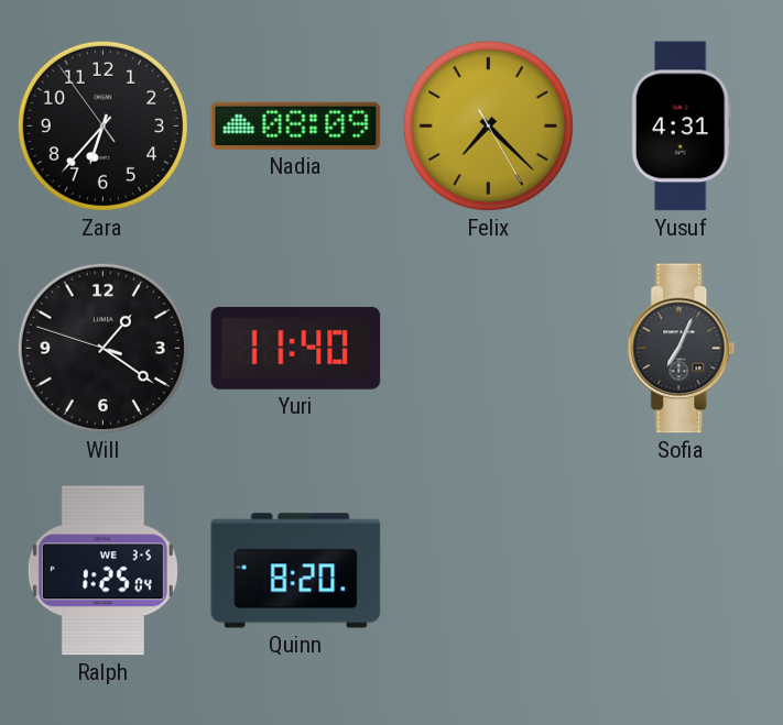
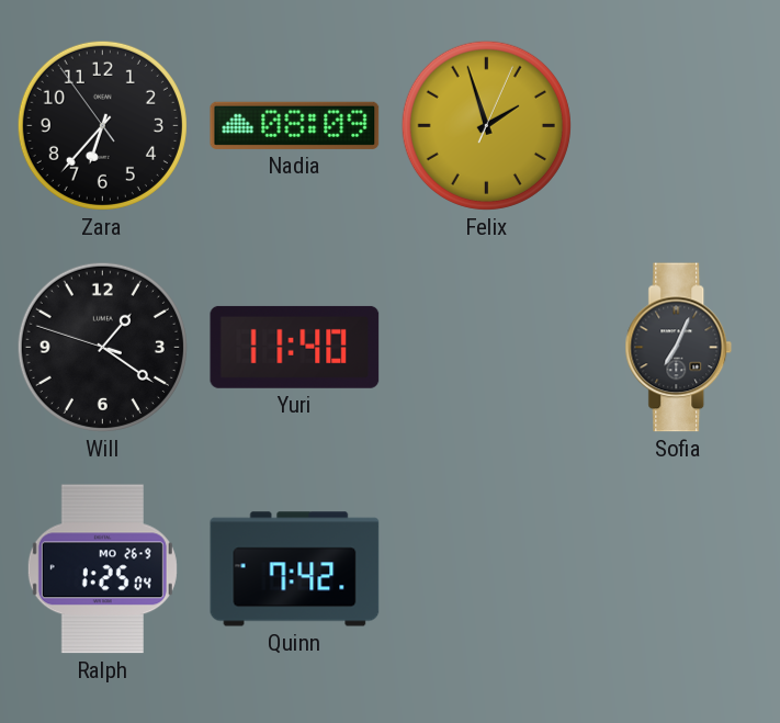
Felix: 7:22 -> 1:57
Yusuf: 4:31 -> none
Ralph date: WE 3-5 -> MO 26-9
Quinn: 8:20 -> 7:42
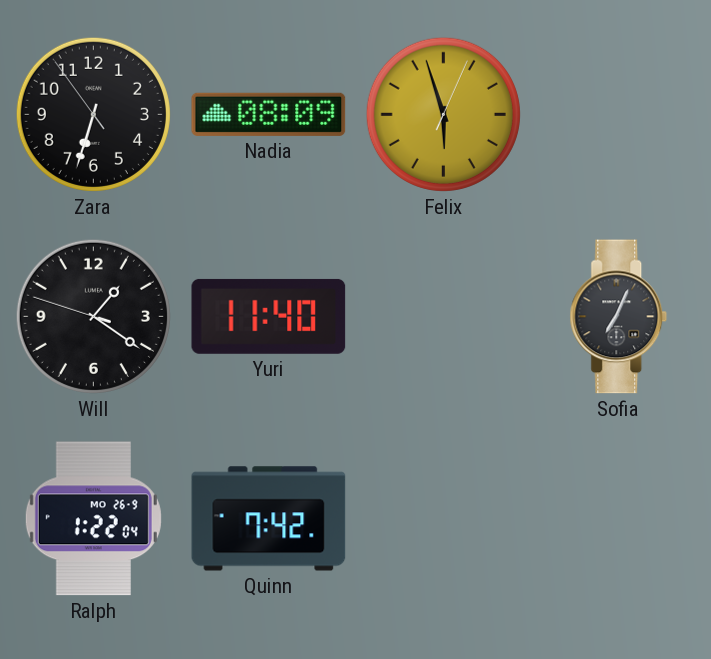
Zara: 6:36 -> 6:32
Felix: 1:57 -> 5:57
Ralph: 1:25 -> 1:22
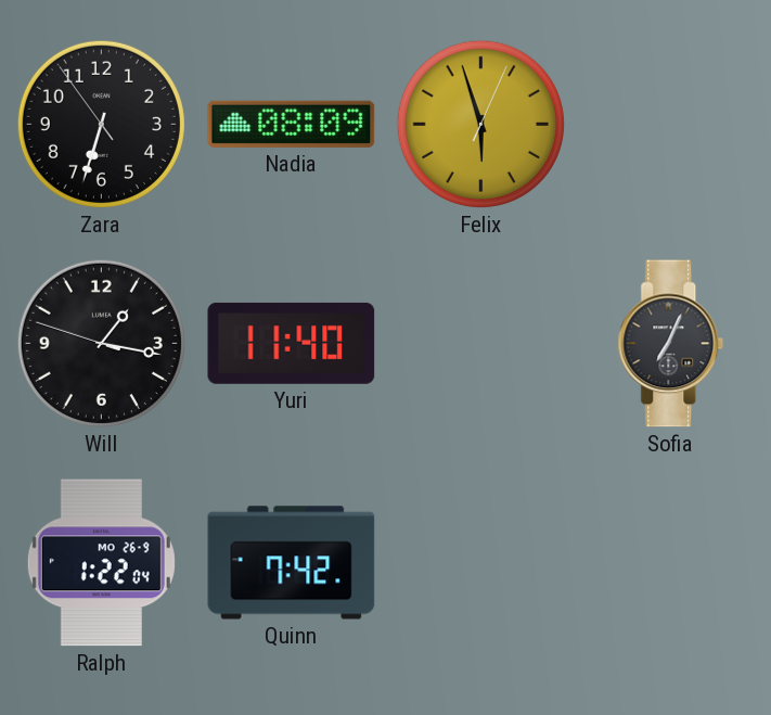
Will: 1:20 -> 1:16
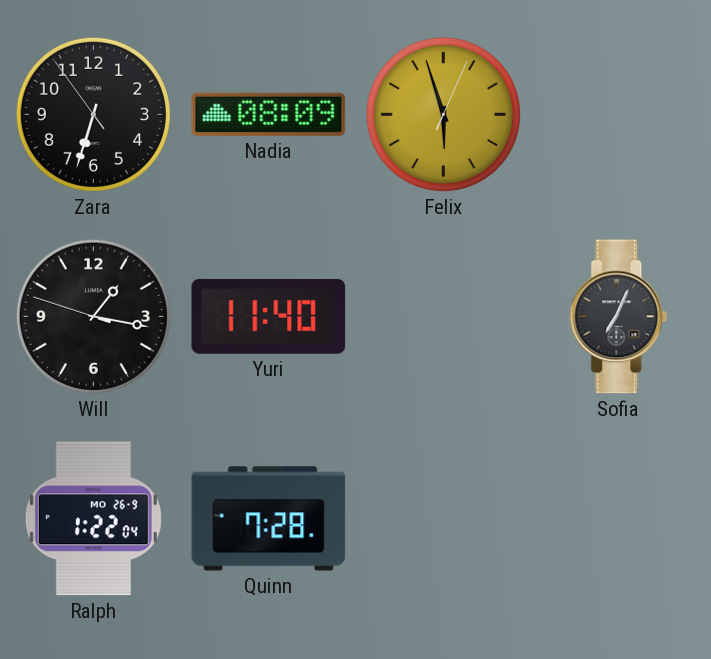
Quinn: 7:42 -> 7:28
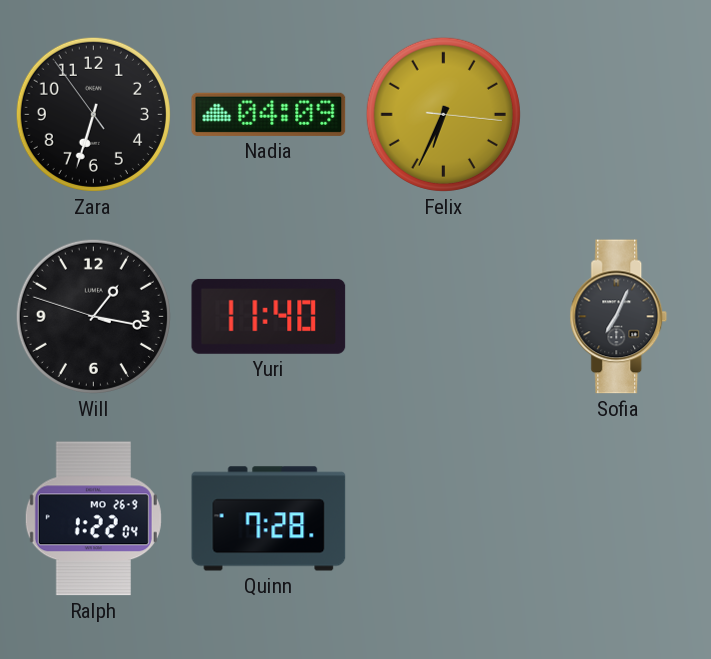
Nadia: 08:09 -> 04:09
Felix: 5:57 -> 6:34
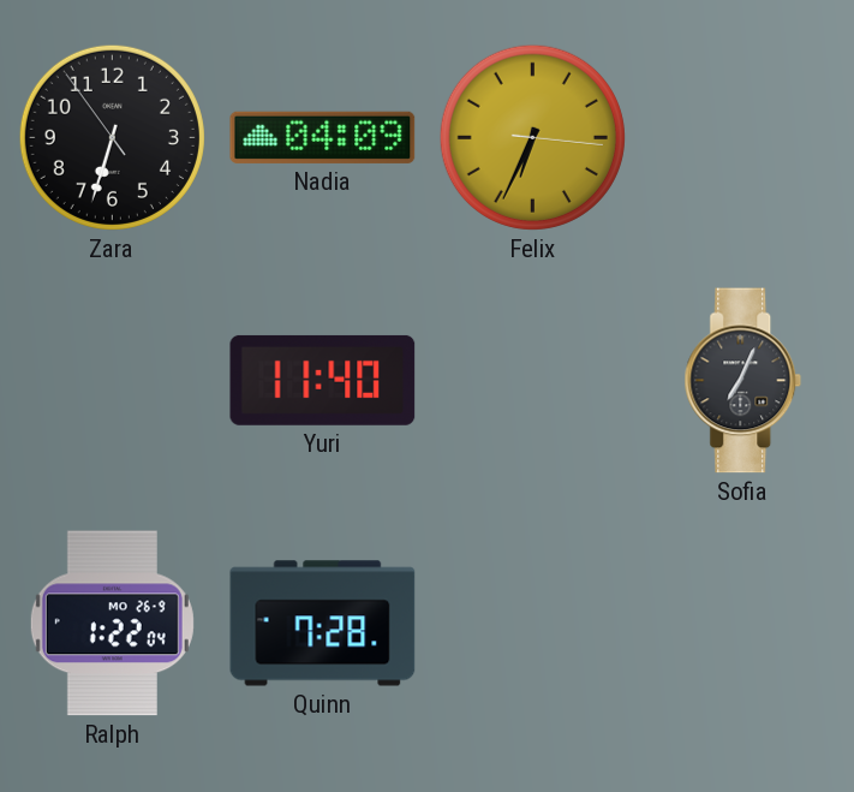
Will: 1:16 -> none
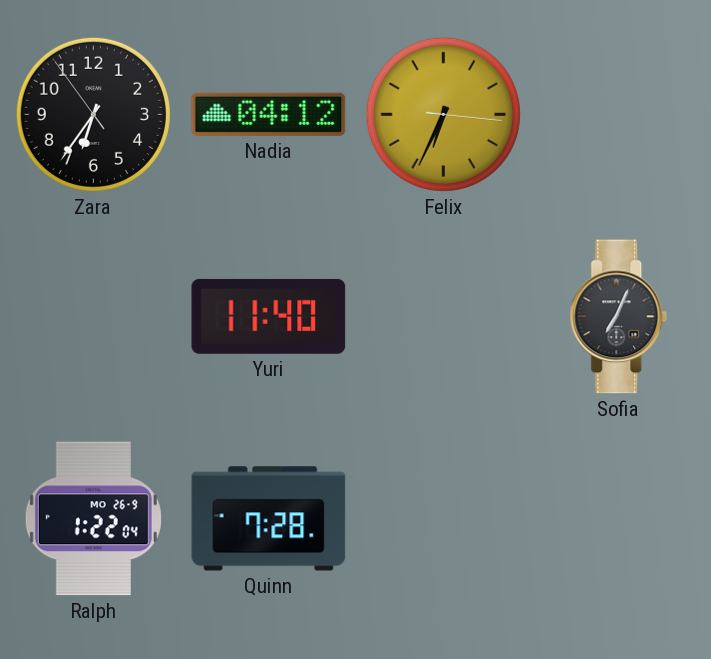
Zara: 6:32 -> 6:35
Nadia: 04:09 -> 04:12
